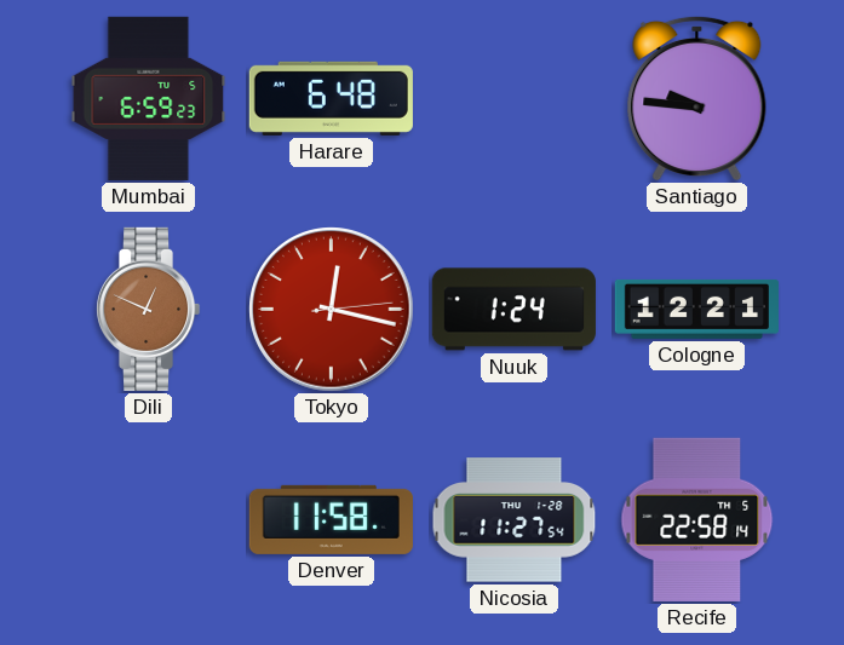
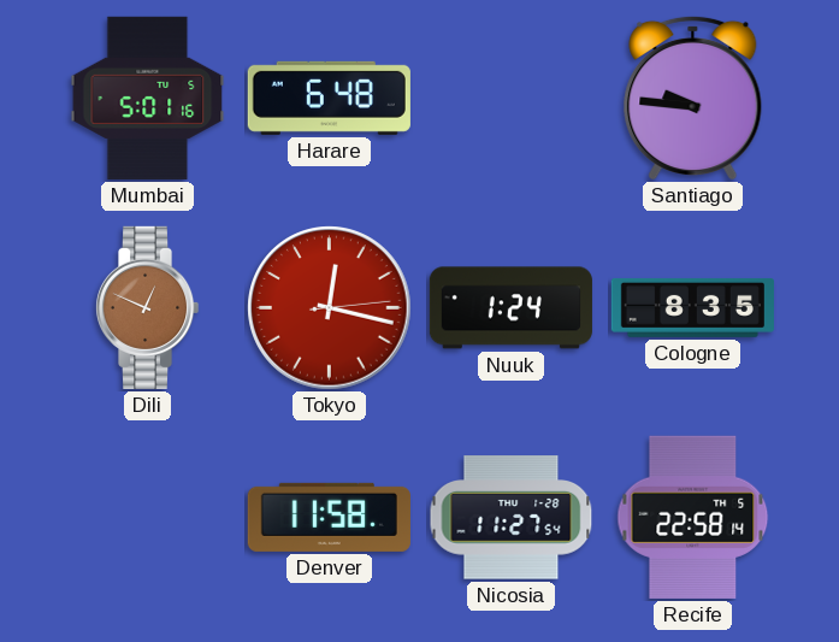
Mumbai: 6:59 -> 5:01
Cologne: 12:21 -> 8:35
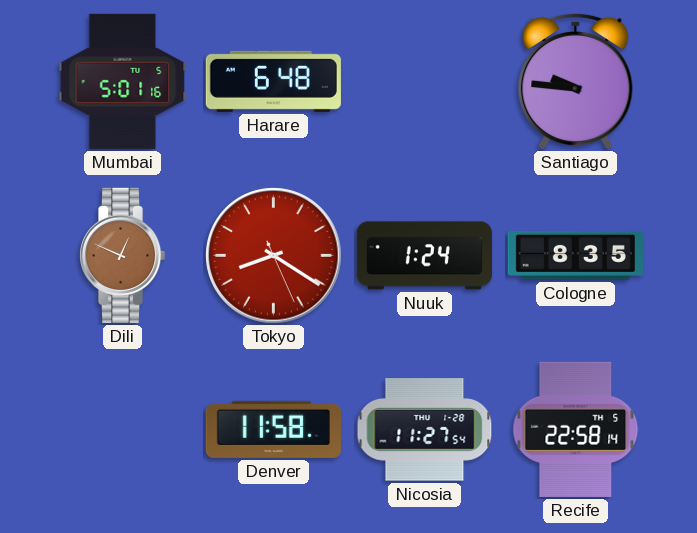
Tokyo: 12:17 -> 8:20
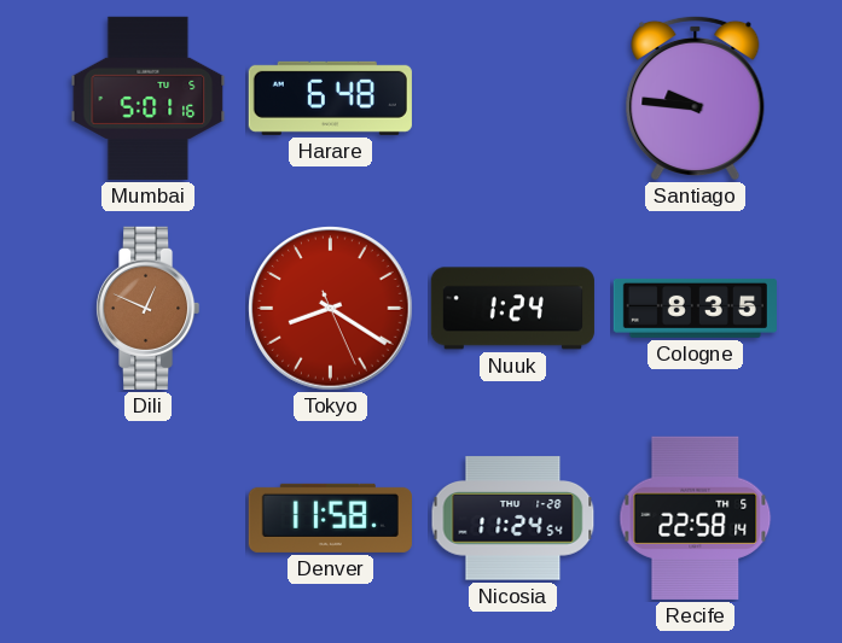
Nicosia: 11:27 -> 11:24
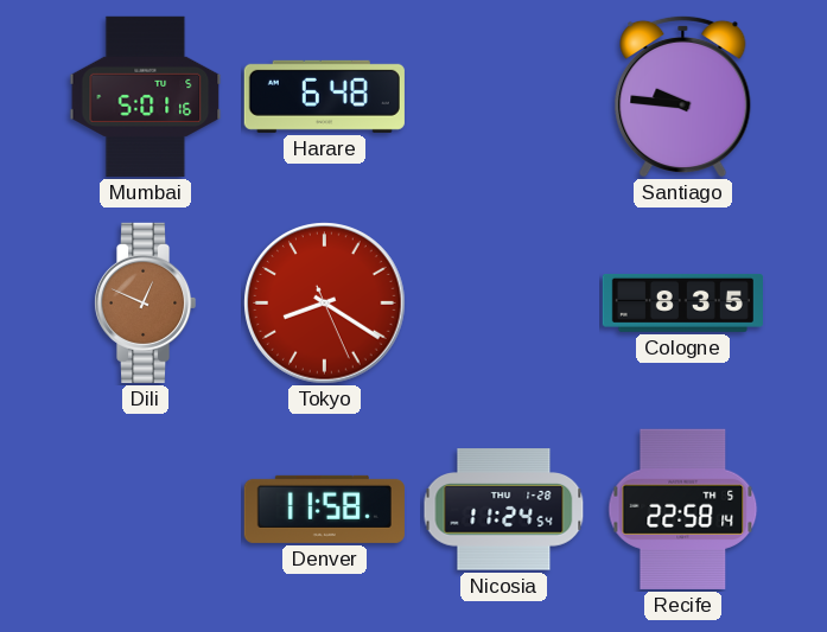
Nuuk: 1:24 -> none
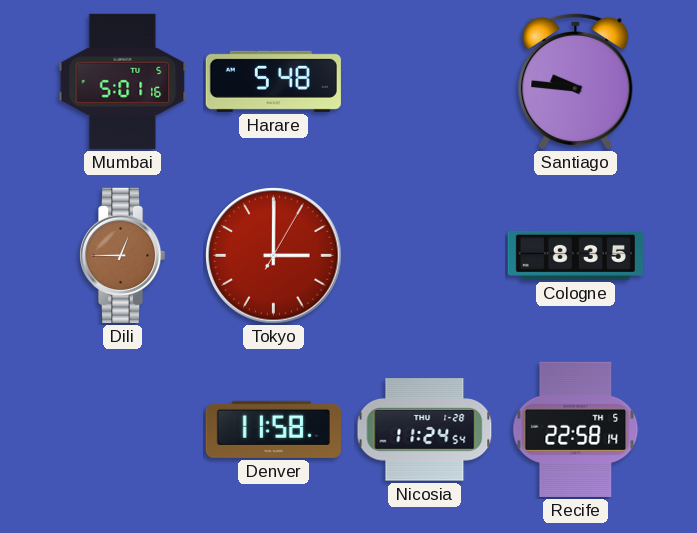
Harare: 6:48 -> 5:48
Dili: 12:49 -> 12:45
Tokyo: 8:20 -> 3:00
